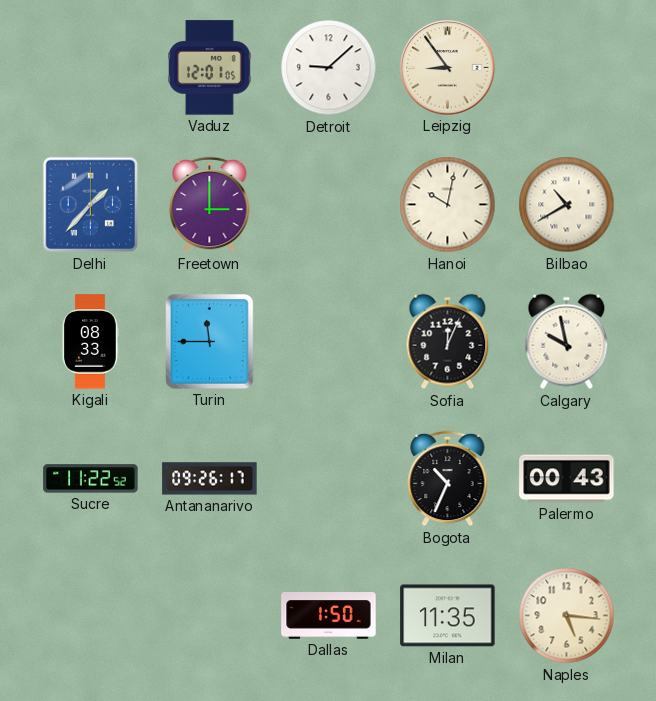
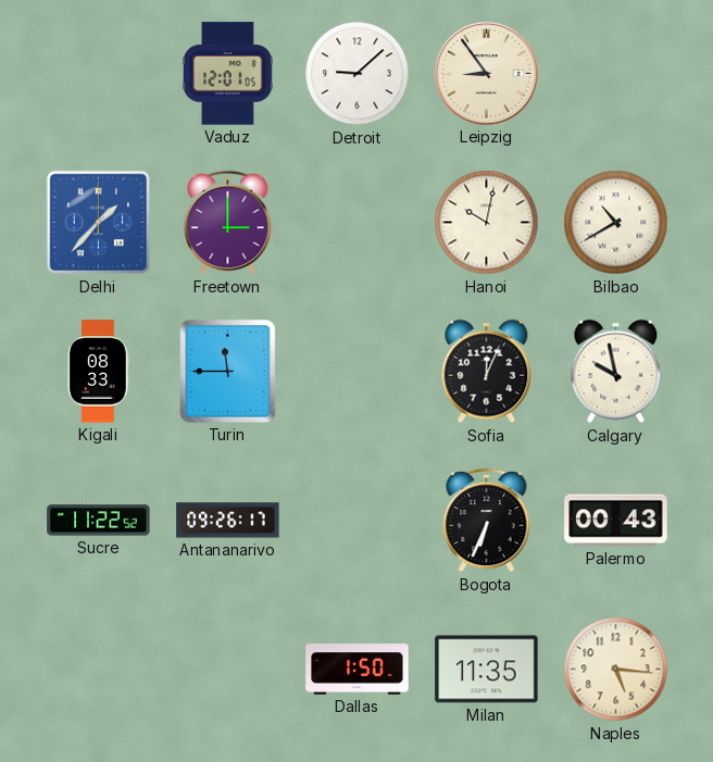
Bogota: 10:34 -> 6:34
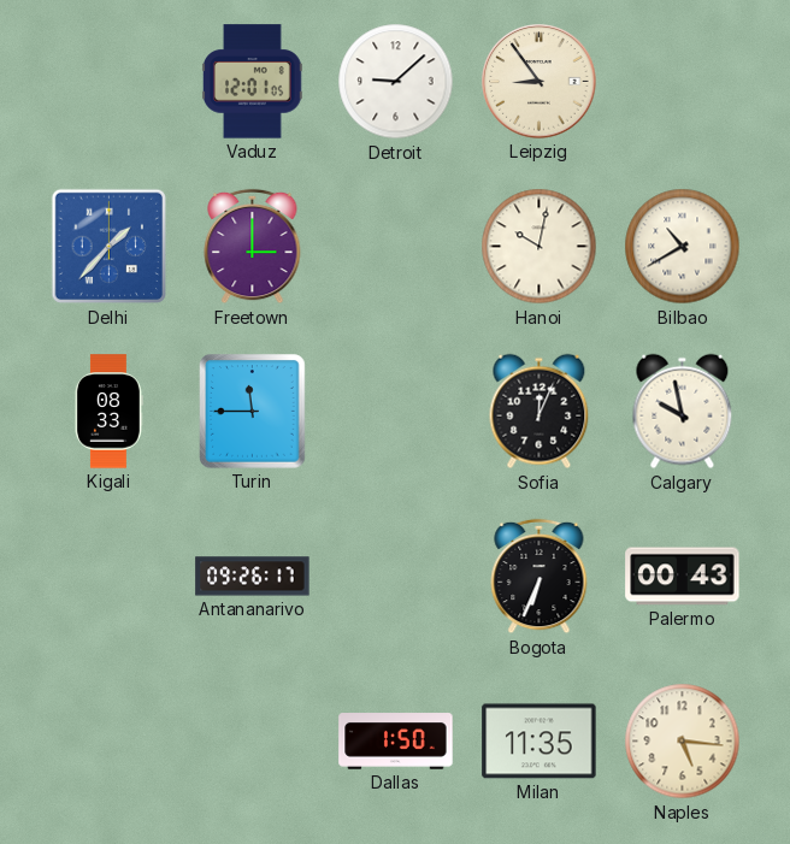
Sucre: 11:22 -> none
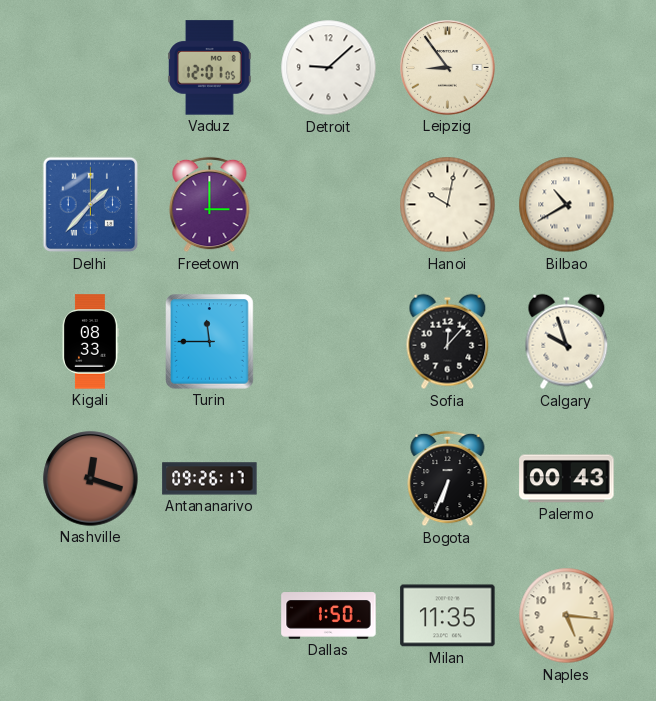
Sofia: 12:04 -> 12:07
Calgary: 9:58 -> 9:57
Nashville: none -> 12:18
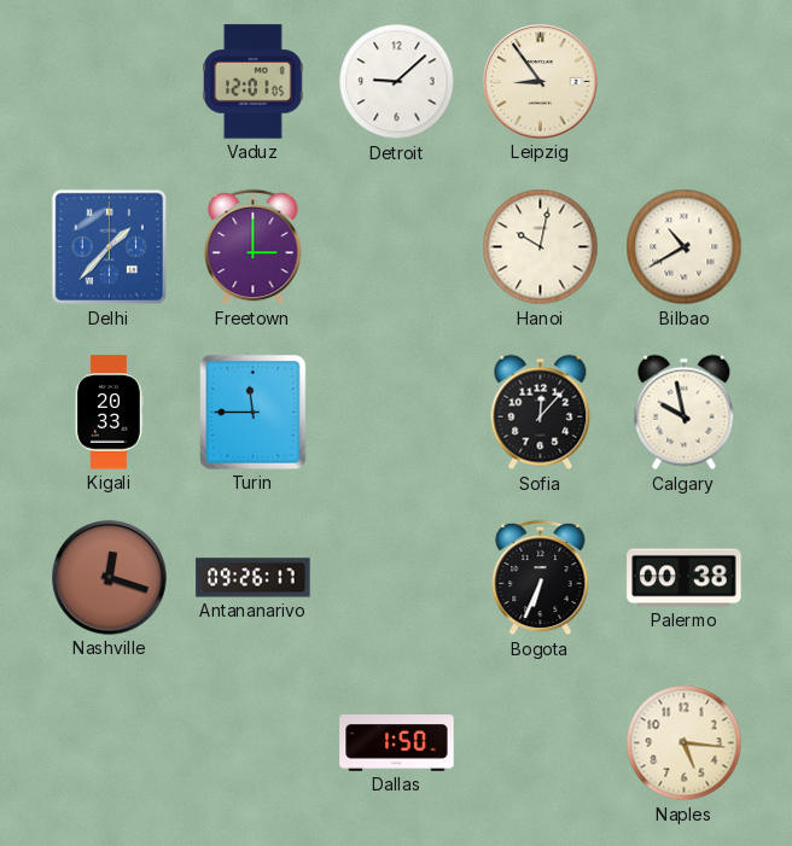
Kigali: 08:33 -> 20:33
Calgary: 9:57 -> 9:58
Palermo: 00:43 -> 00:38
Milan: 11:35 -> none
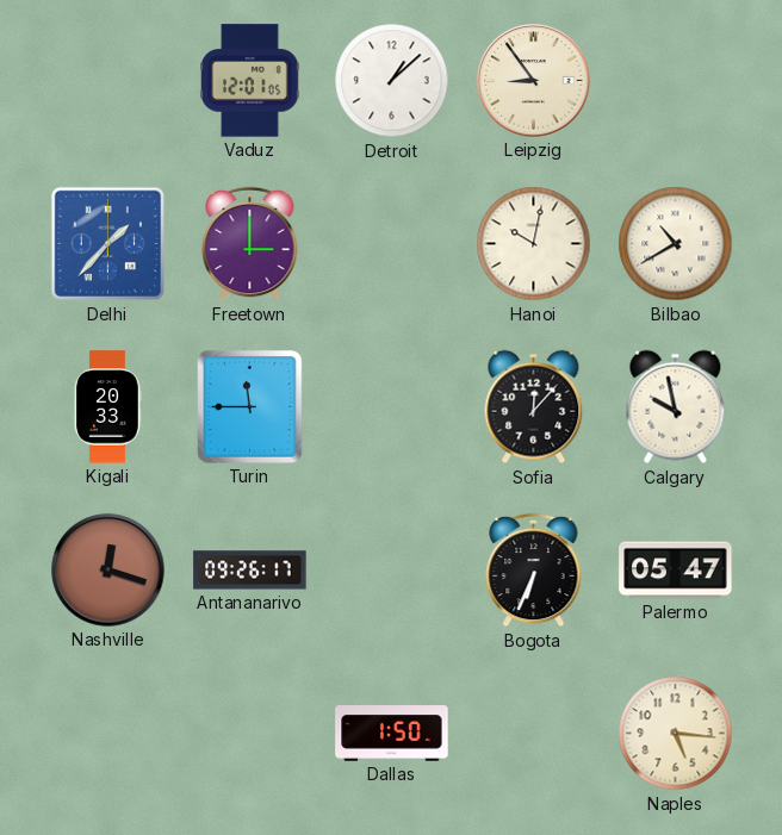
Detroit: 9:08 -> 1:08
Palermo: 00:38 -> 05:47
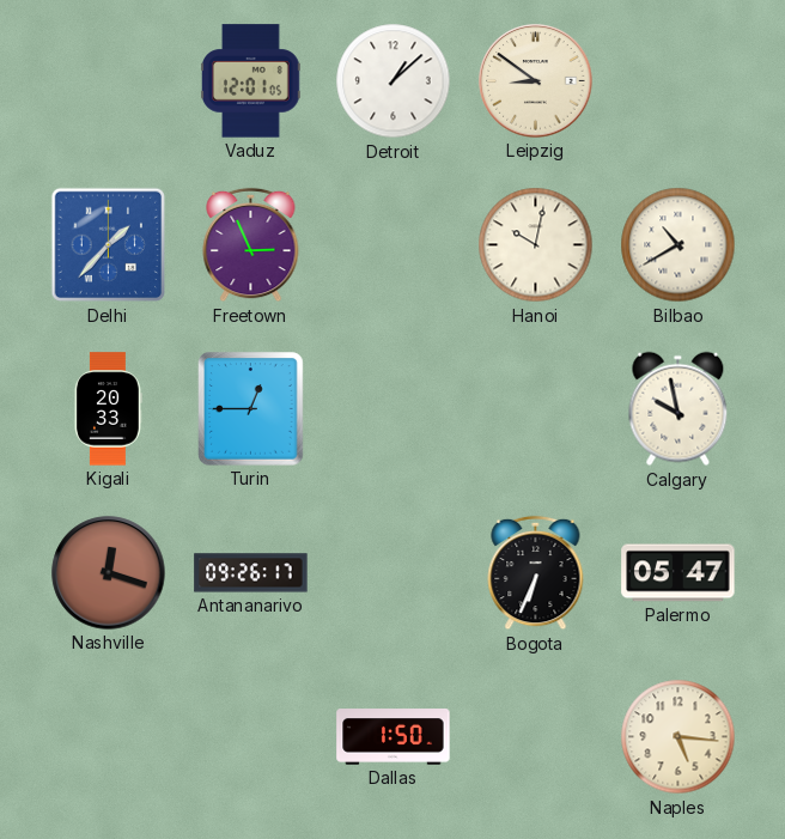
Leipzig: 8:54 -> 8:51
Freetown: 3:00 -> 2:56
Turin: 11:45 -> 12:45
Sofia: 12:07 -> none
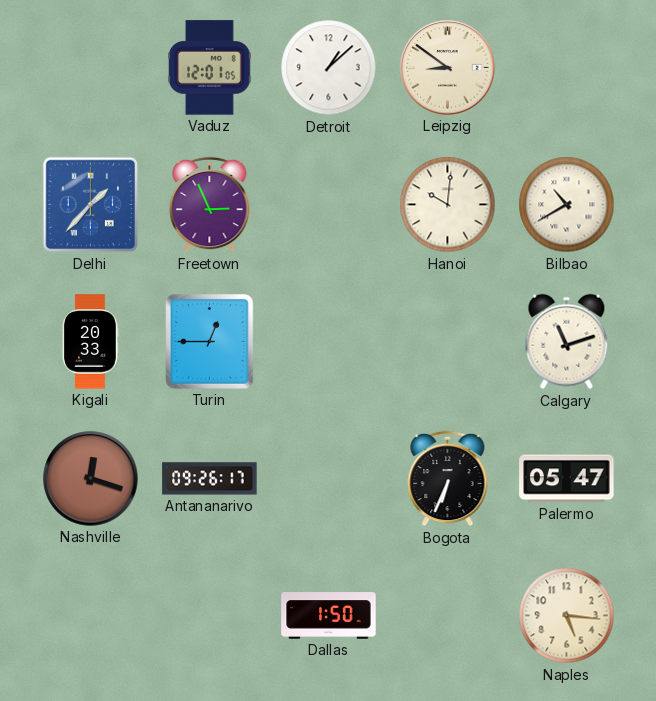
Hanoi: 10:02 -> 10:01
Calgary: 9:58 -> 11:12
